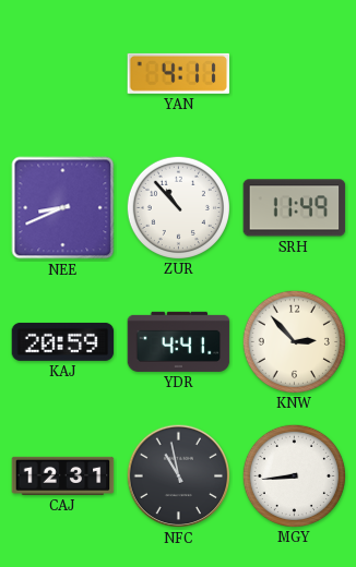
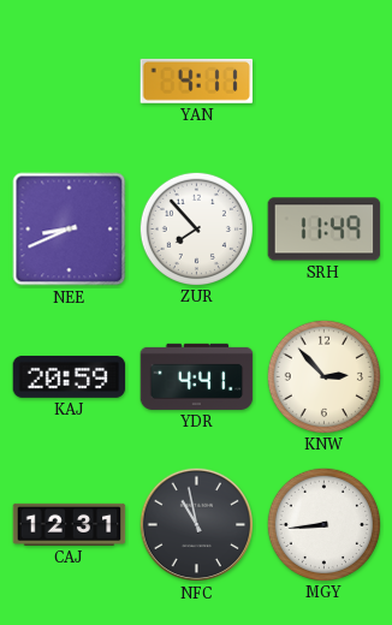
ZUR: 10:53 -> 7:53
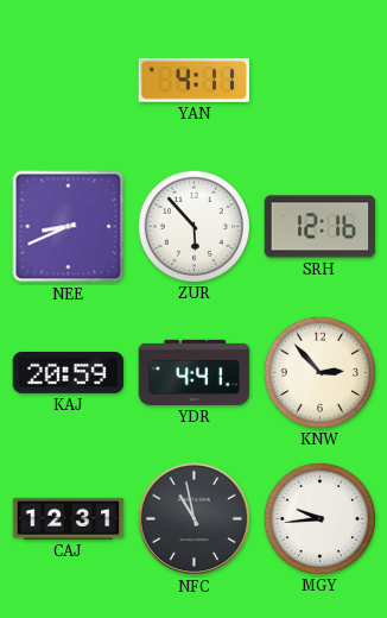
ZUR: 7:53 -> 5:53
SRH: 11:49 -> 12:16
MGY: 8:44 -> 9:44
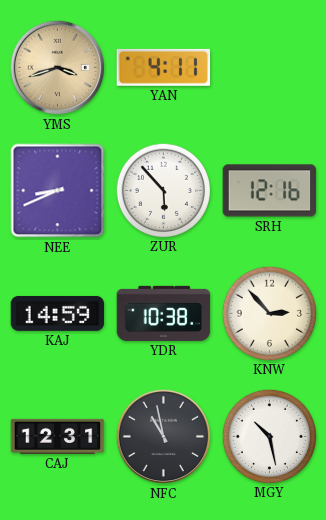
YMS: none -> 3:42
KAJ: 20:59 -> 14:59
YDR: 4:41 -> 10:38
MGY: 9:44 -> 10:28
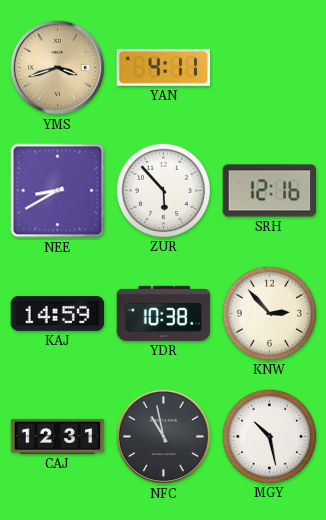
NEE: 8:41 -> 8:40
